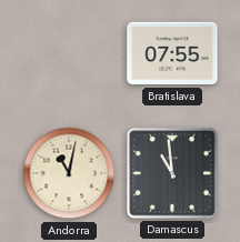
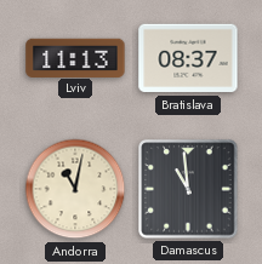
Lviv: none -> 11:13
Bratislava: 07:55 -> 08:37
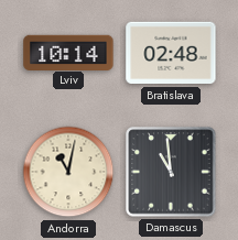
Lviv: 11:13 -> 10:14
Bratislava: 08:37 -> 02:48
